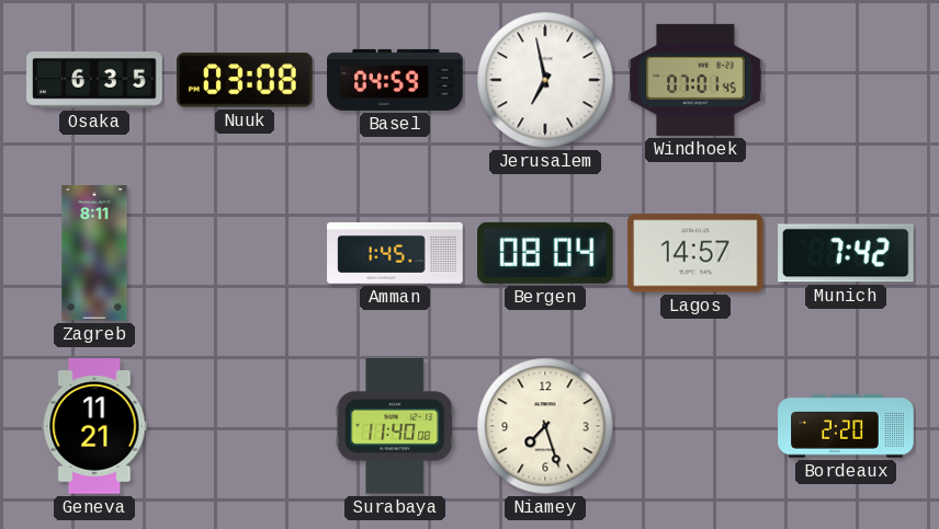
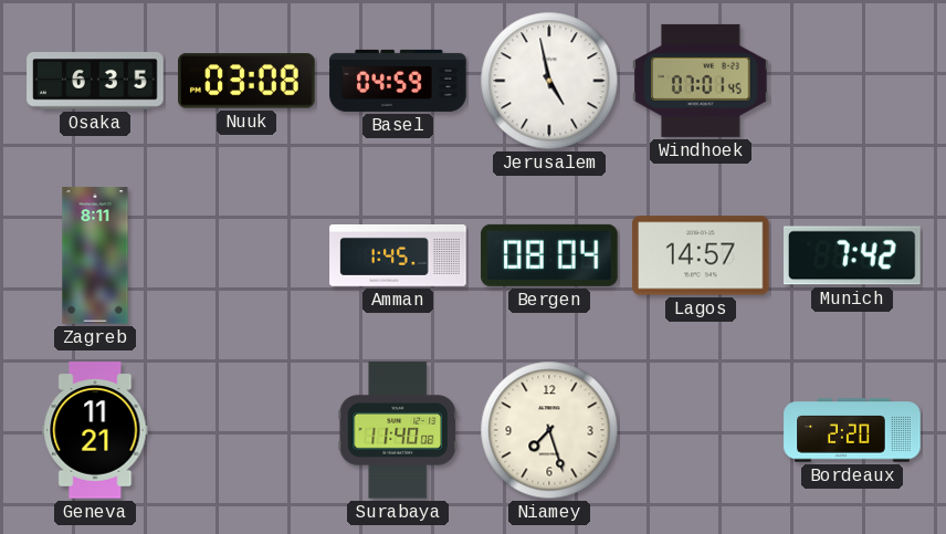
Jerusalem: 6:58 -> 4:58
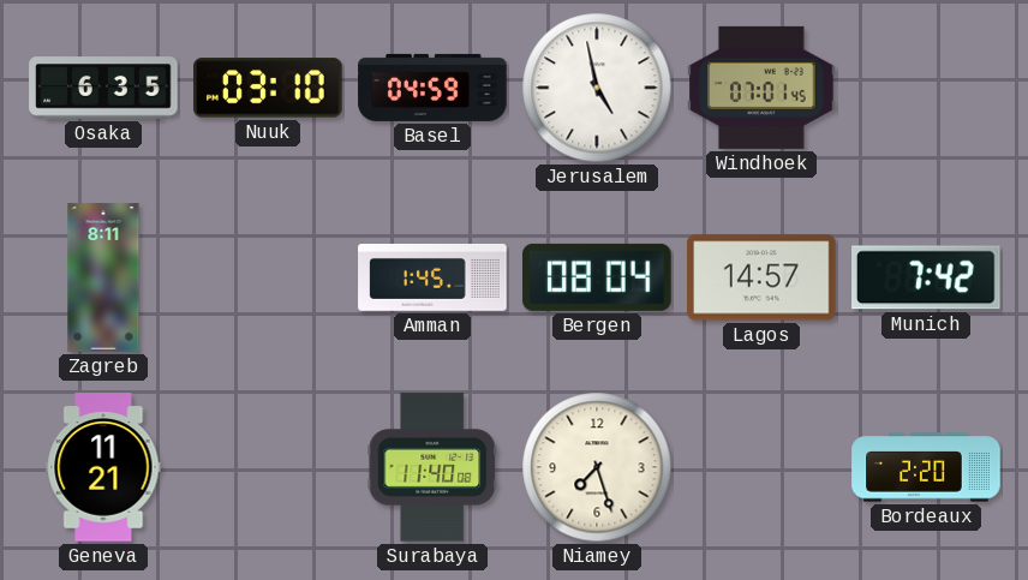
Nuuk: 03:08 -> 03:10
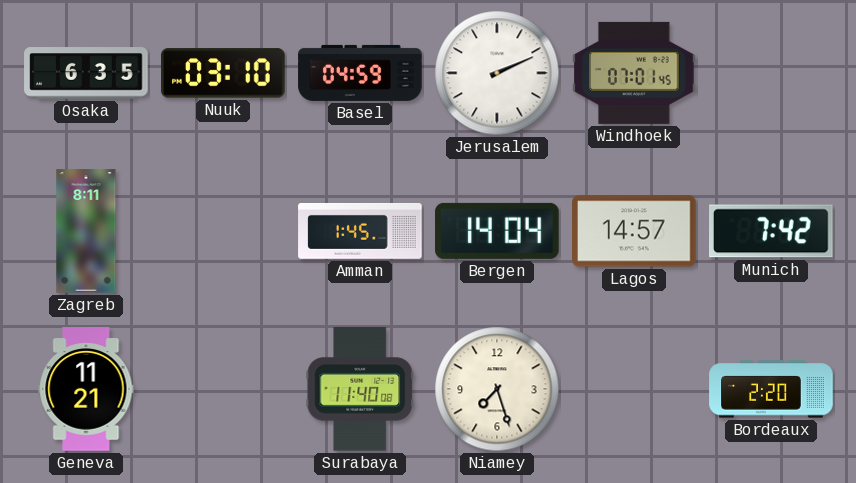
Jerusalem: 4:58 -> 2:11
Bergen: 08:04 -> 14:04
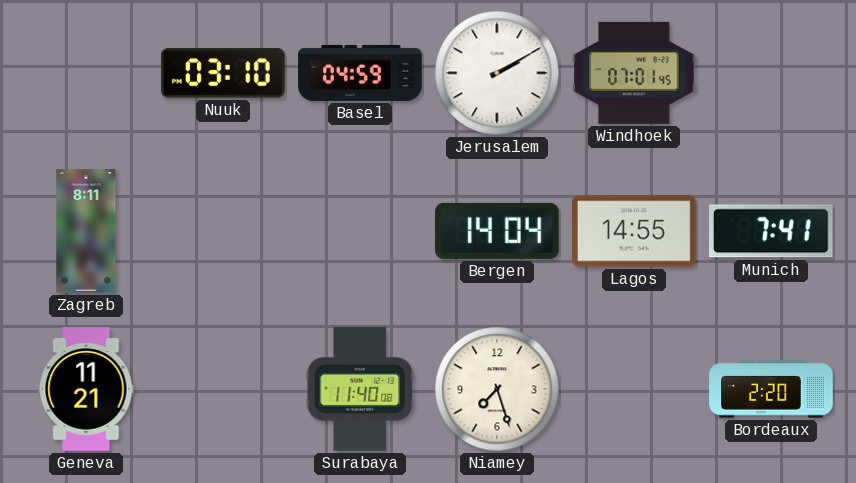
Osaka: 6:35 -> none
Jerusalem: 2:11 -> 2:10
Amman: 1:45 -> none
Lagos: 14:57 -> 14:55
Munich: 7:42 -> 7:41
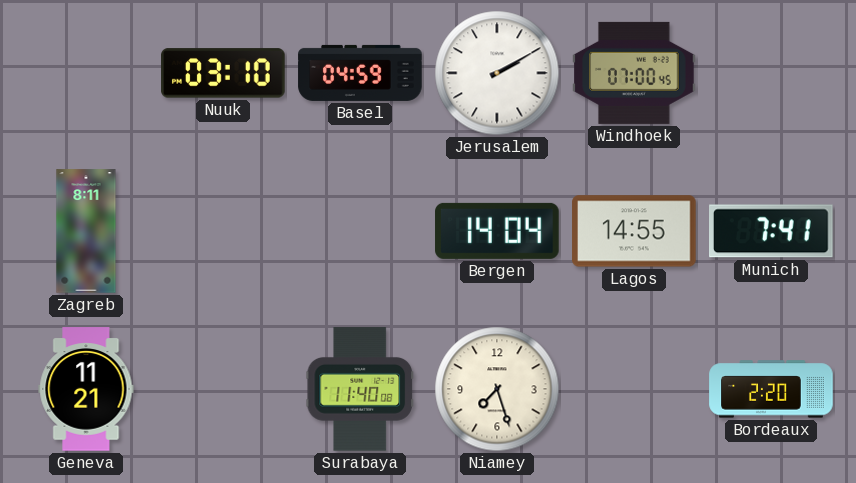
Windhoek: 07:01 -> 07:00
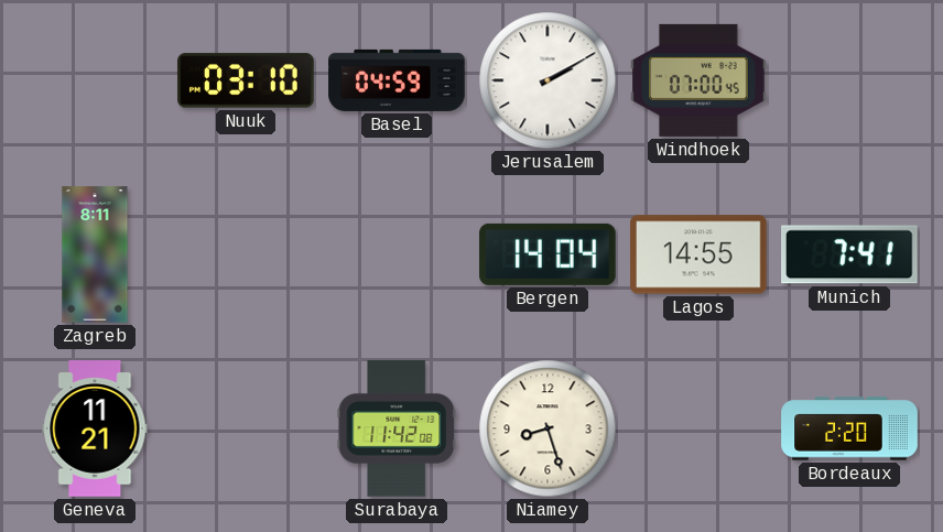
Surabaya: 11:40 -> 11:42
Niamey: 7:27 -> 8:27
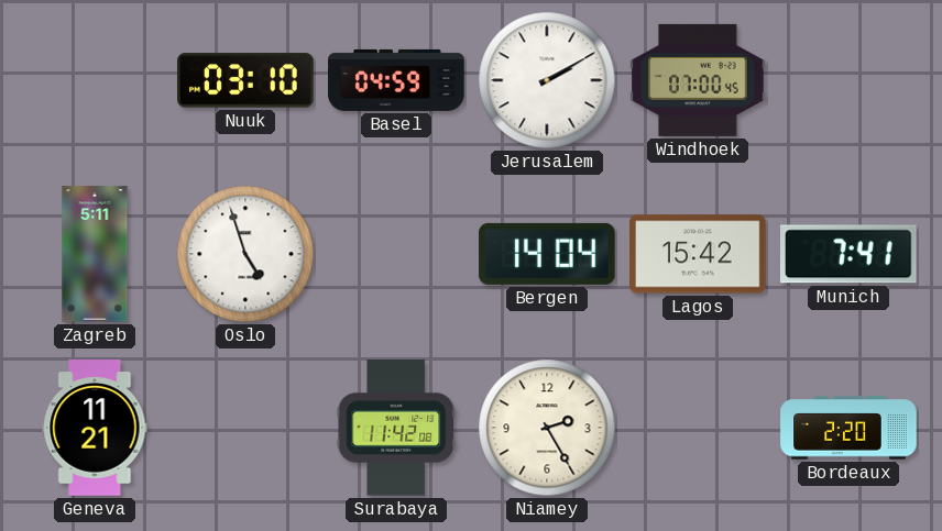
Zagreb: 8:11 -> 5:11
Oslo: none -> 4:57
Lagos: 14:55 -> 15:42
Niamey: 8:27 -> 2:25
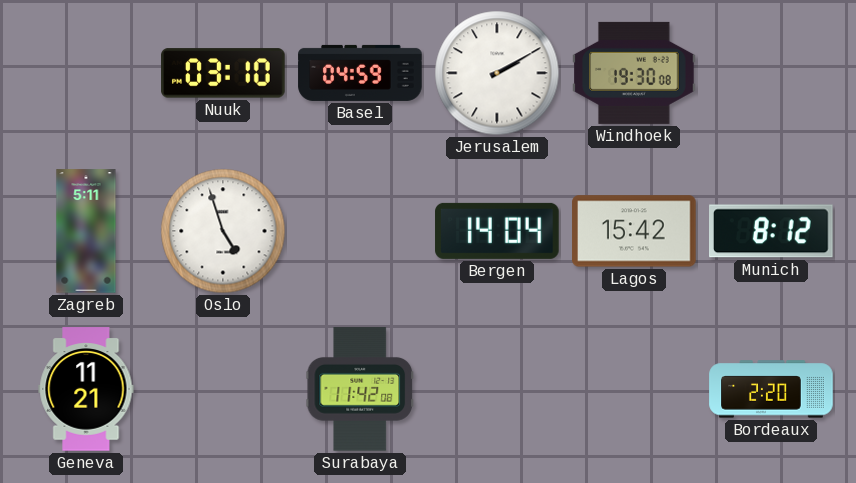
Windhoek: 07:00 -> 19:30
Munich: 7:41 -> 8:12
Niamey: 2:25 -> none
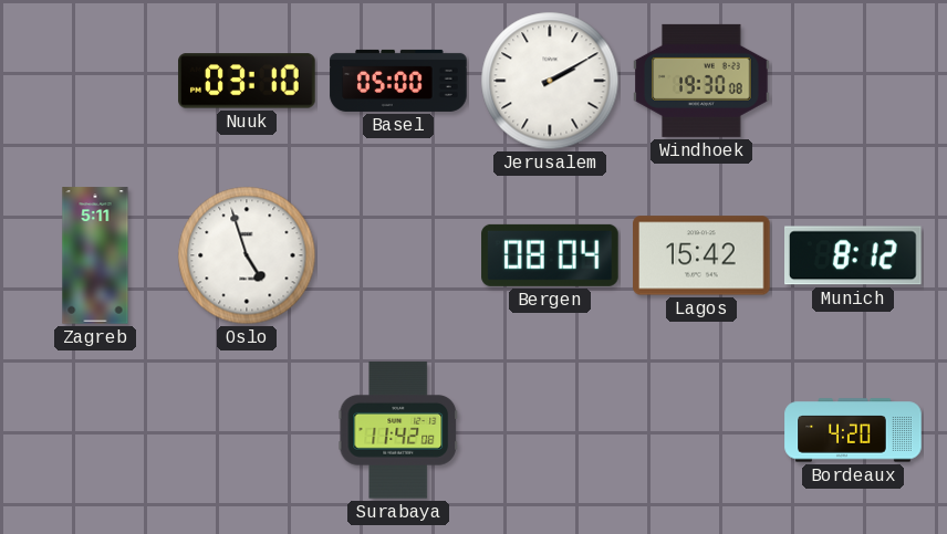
Basel: 04:59 -> 05:00
Bergen: 14:04 -> 08:04
Geneva: 11:21 -> none
Bordeaux: 2:20 -> 4:20
